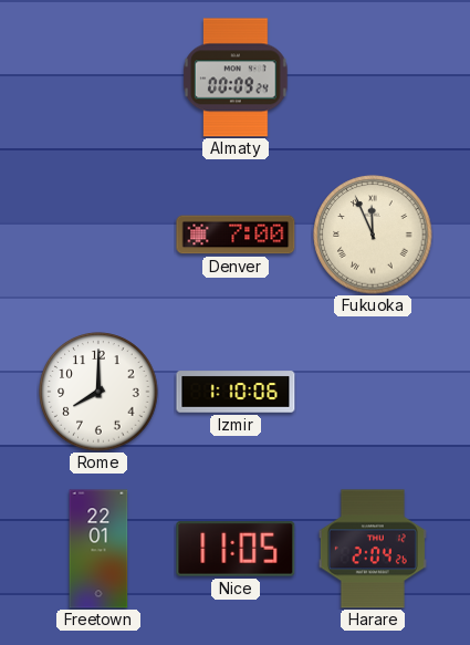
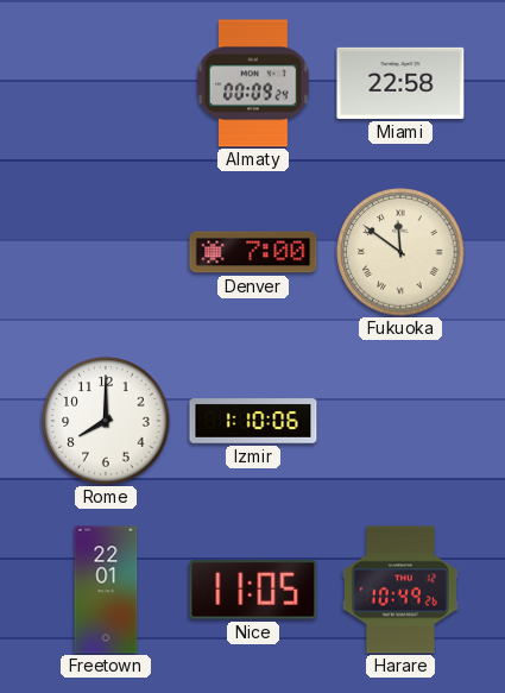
Miami: none -> 22:58
Fukuoka: 11:56 -> 11:51
Harare: 2:04 -> 10:49
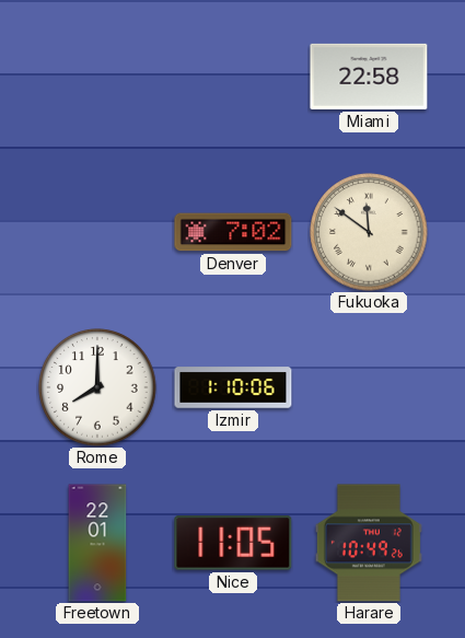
Almaty: 00:09 -> none
Denver: 7:00 -> 7:02
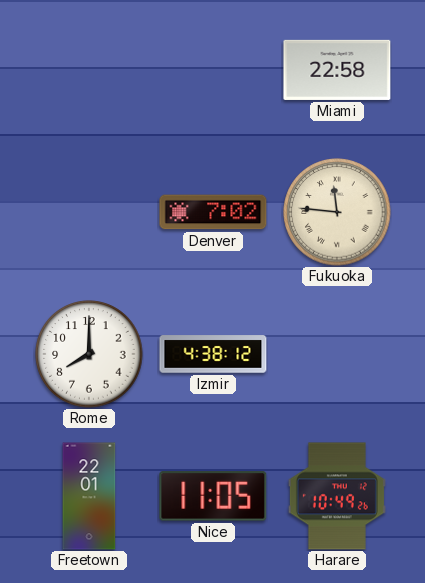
Fukuoka: 11:51 -> 11:46
Izmir: 1:10 -> 4:38
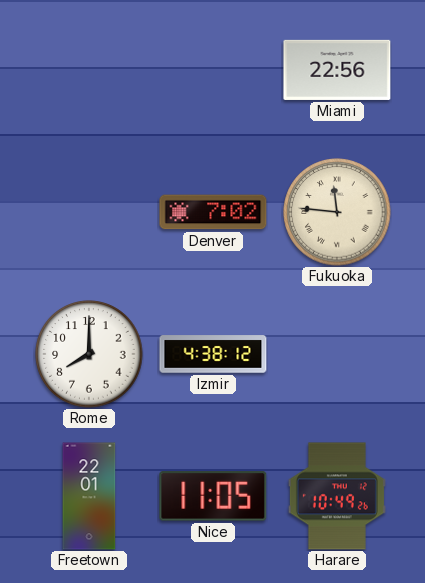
Miami: 22:58 -> 22:56
